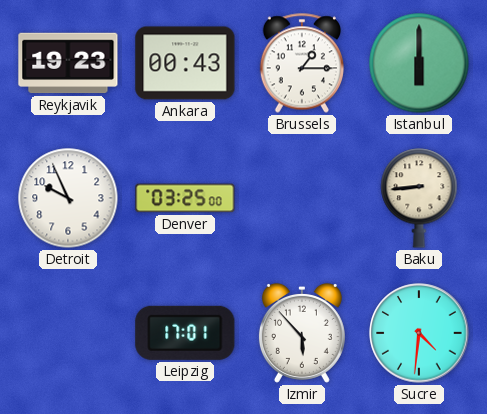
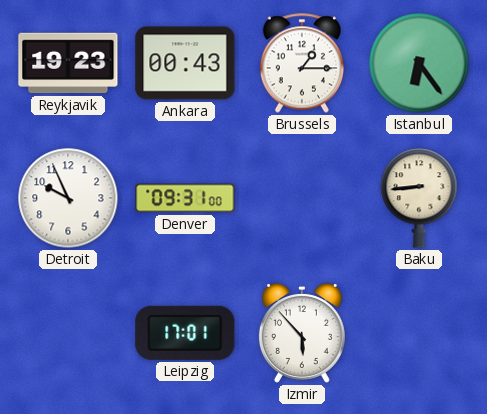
Istanbul: 6:00 -> 6:24
Denver: 03:25 -> 09:31
Sucre: 4:31 -> none
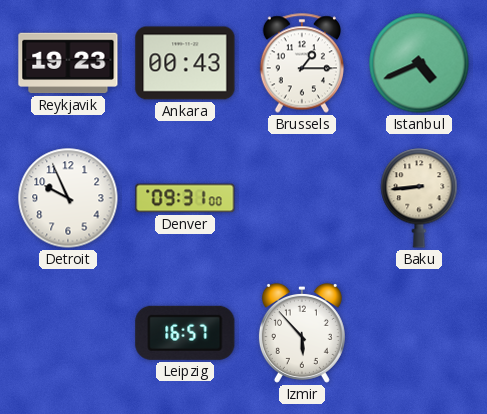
Istanbul: 6:24 -> 4:41
Leipzig: 17:01 -> 16:57
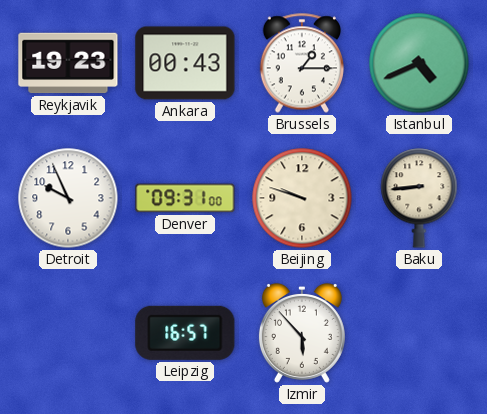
Beijing: none -> 9:48
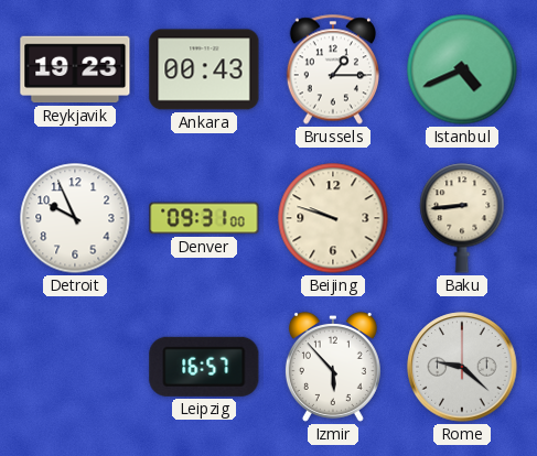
Rome: none -> 9:22
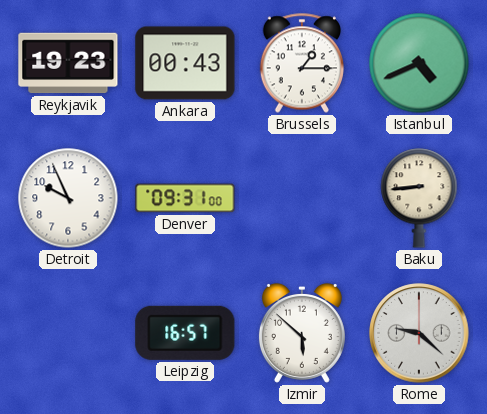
Beijing: 9:48 -> none
Izmir: 5:53 -> 5:52
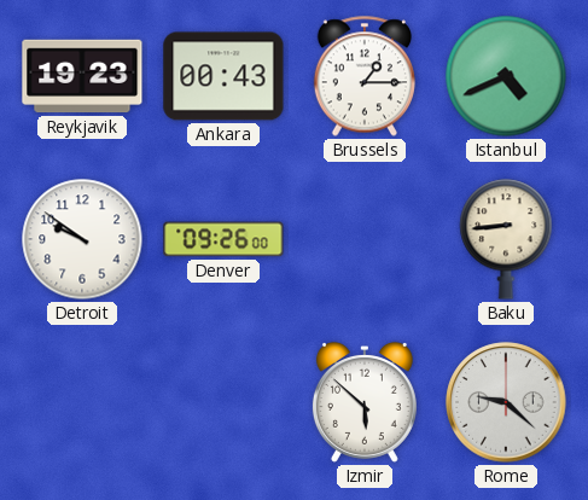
Detroit: 9:56 -> 9:51
Denver: 09:31 -> 09:26
Leipzig: 16:57 -> none
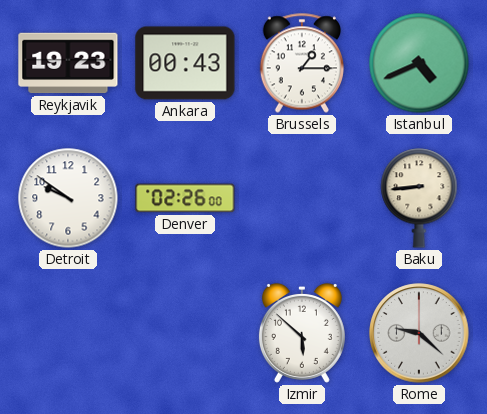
Denver: 09:26 -> 02:26
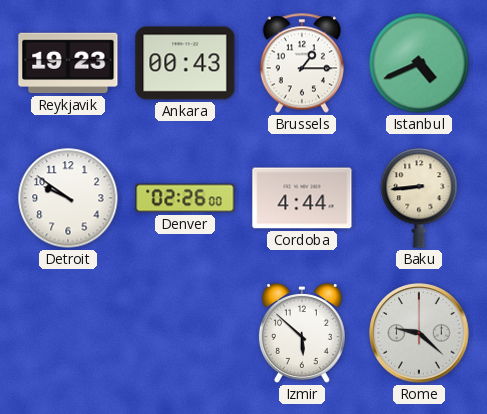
Cordoba: none -> 4:44
